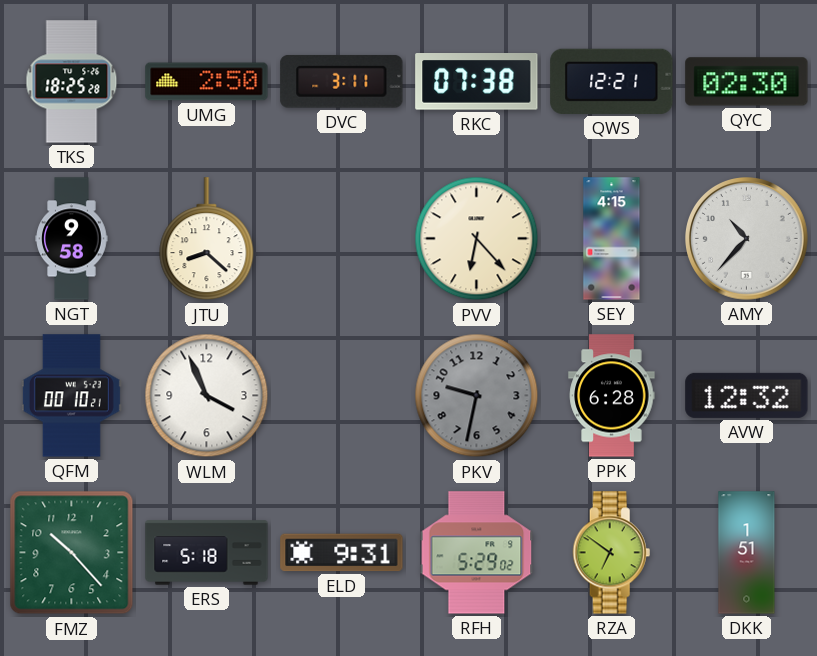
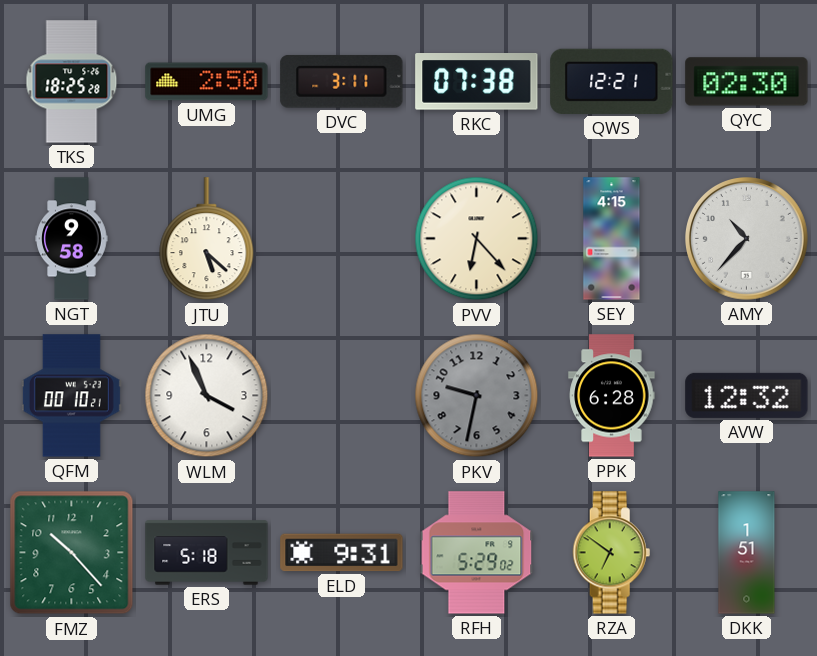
JTU: 8:22 -> 5:22
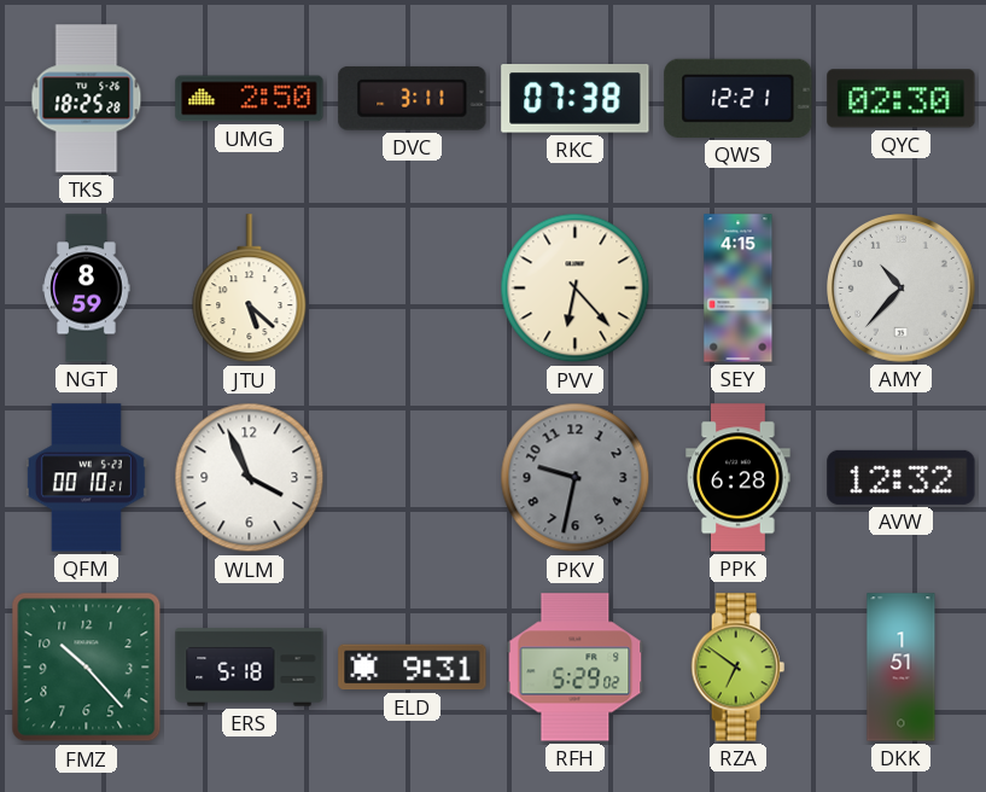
NGT: 9:58 -> 8:59
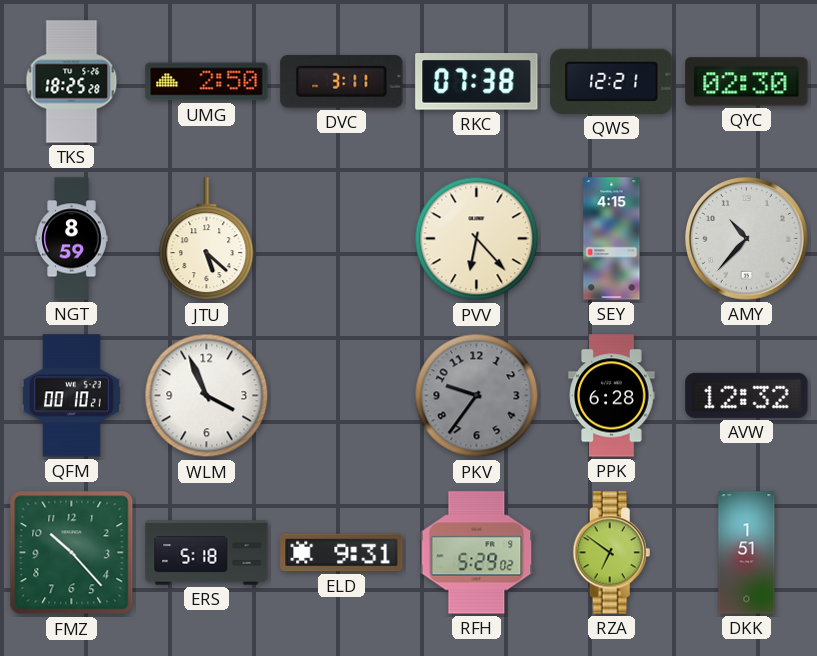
PKV: 9:32 -> 9:36
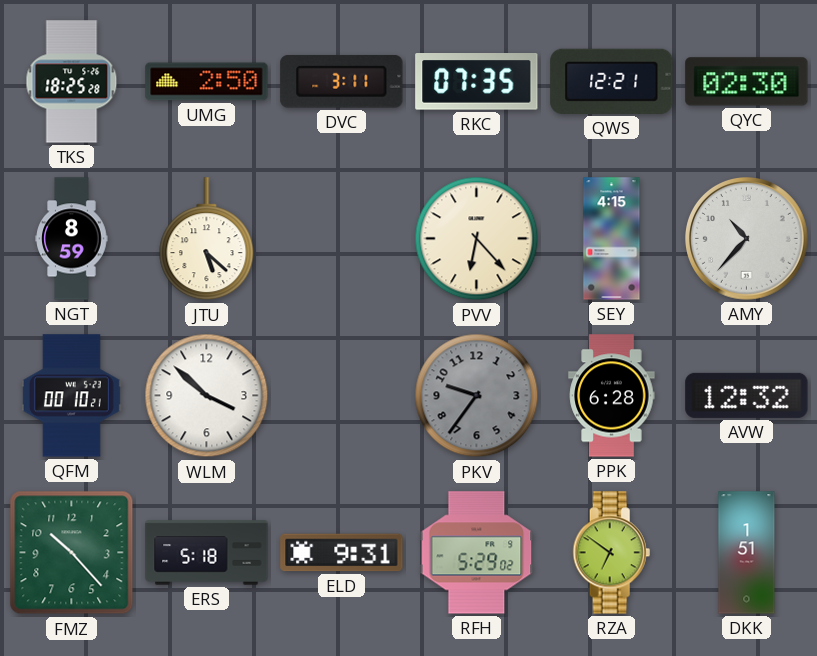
RKC: 07:38 -> 07:35
WLM: 3:56 -> 3:52
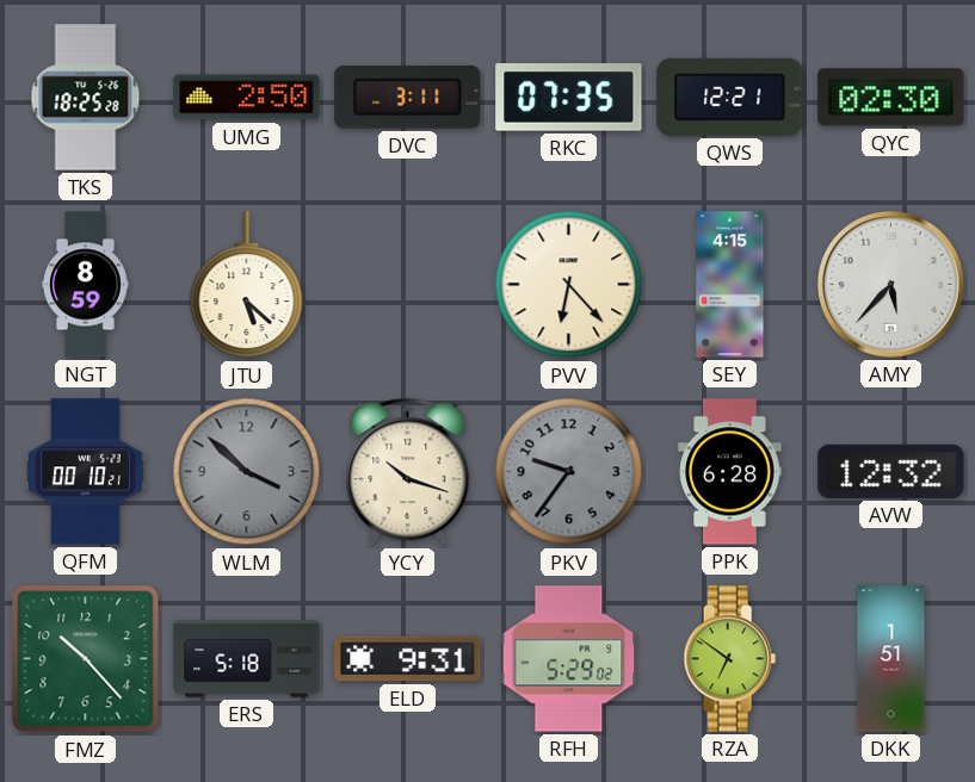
AMY: 10:37 -> 5:37
WLM dial: white -> grey
YCY: none -> 10:18
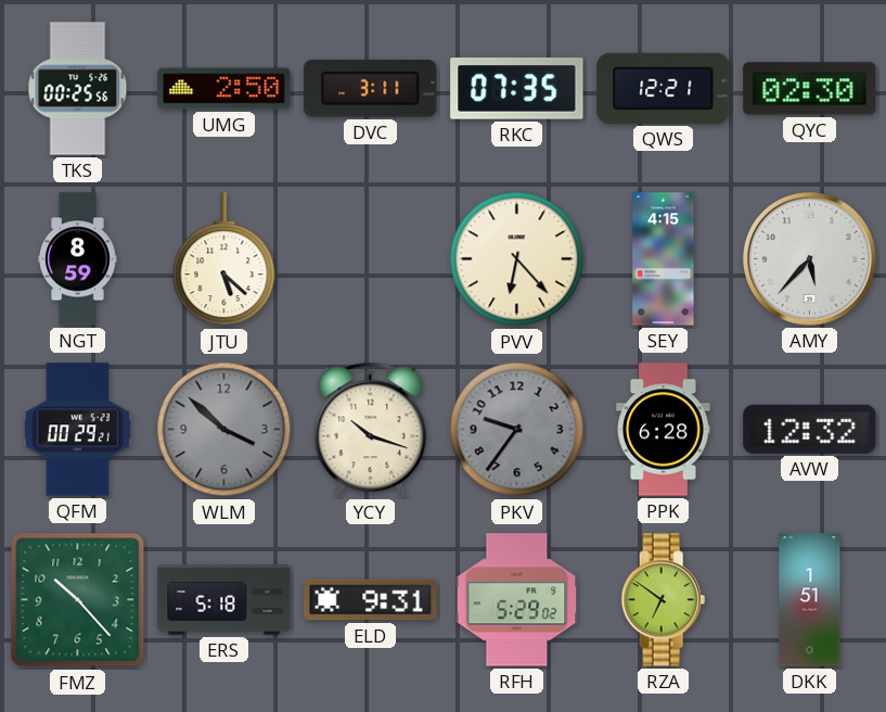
TKS: 18:25 -> 00:25
QFM: 00:10 -> 00:29
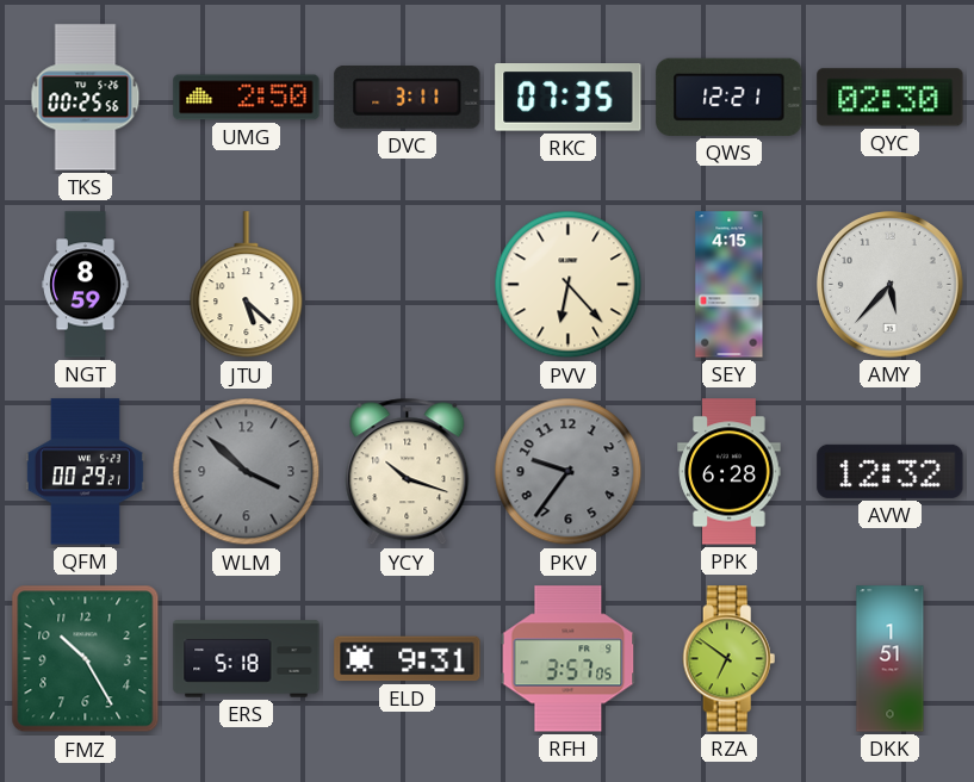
FMZ: 10:23 -> 10:25
RFH: 5:29 -> 3:57
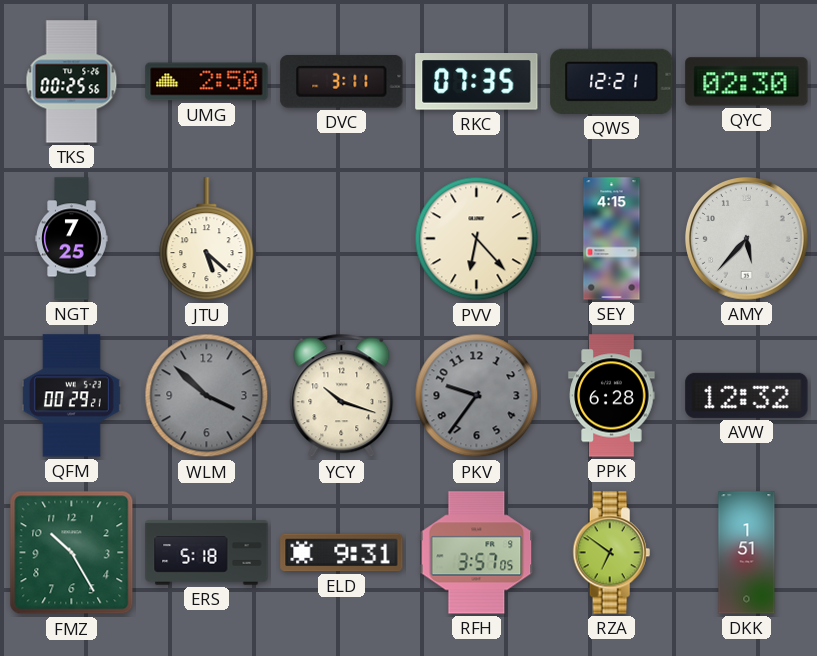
NGT: 8:59 -> 7:25
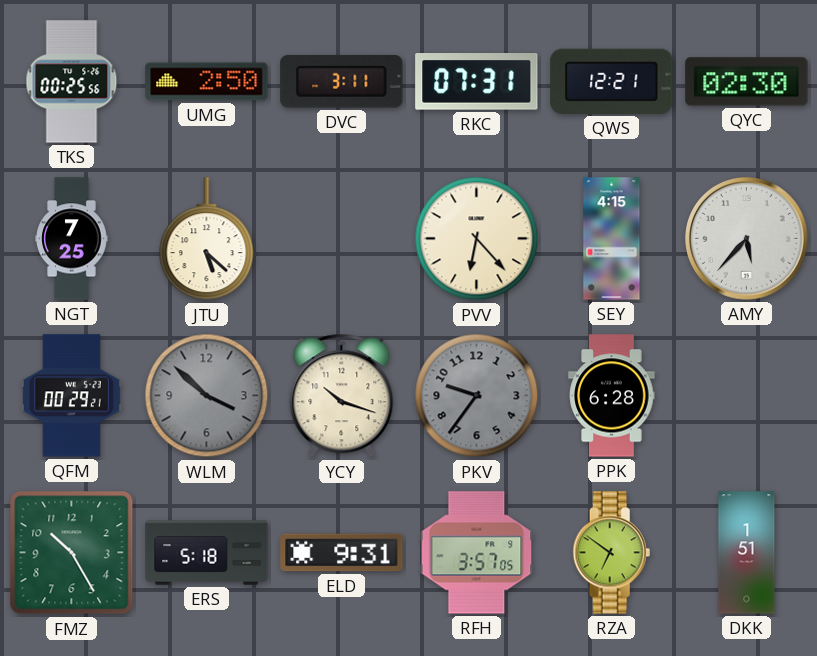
RKC: 07:35 -> 07:31
AVW: 12:32 -> none
